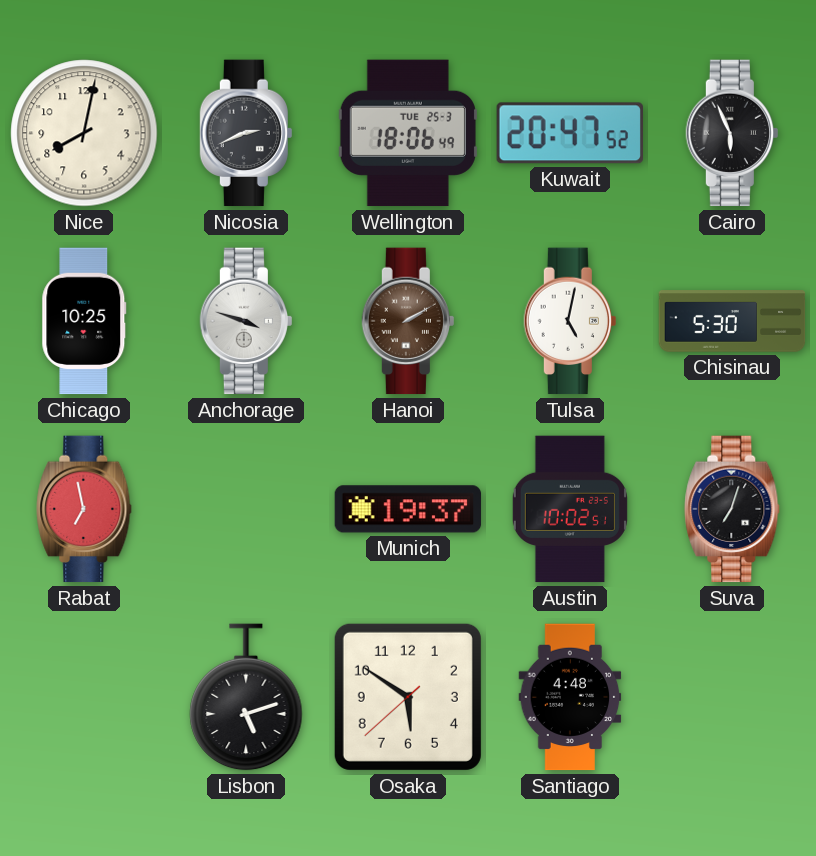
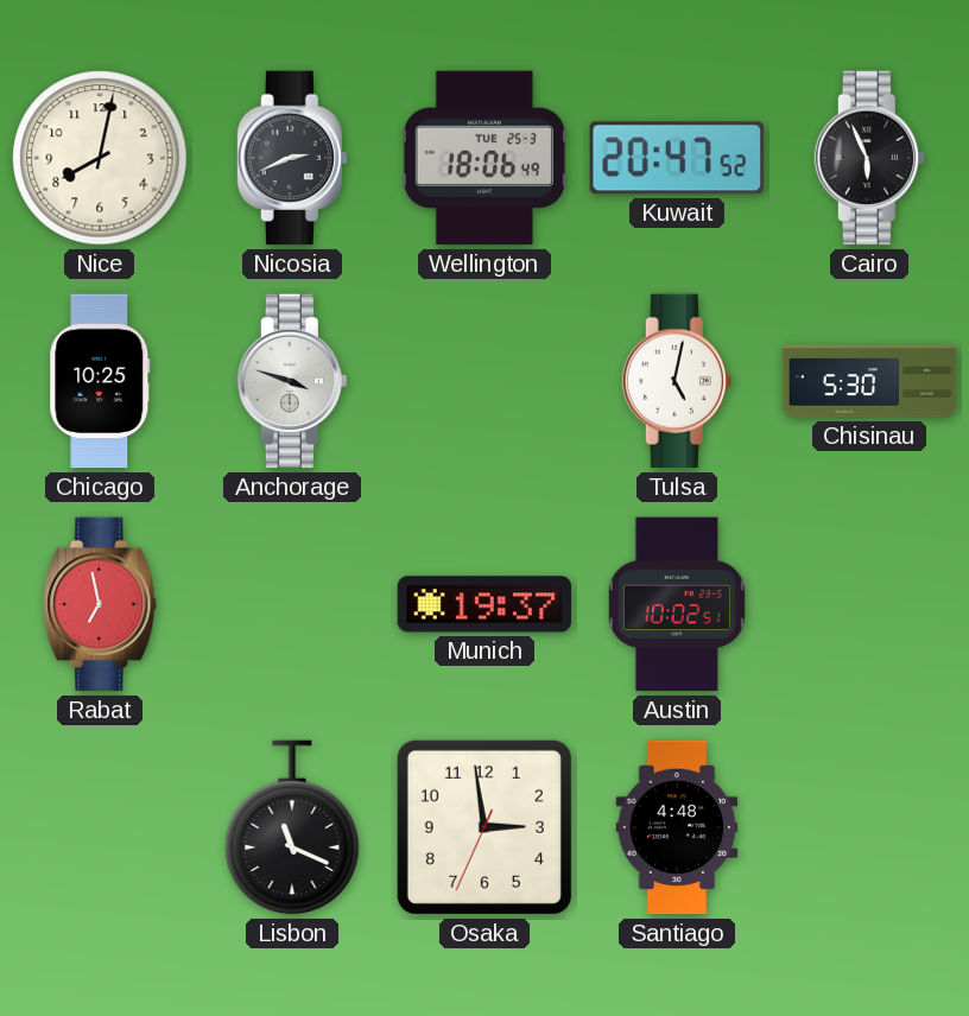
Hanoi: 2:10 -> none
Suva: 7:03 -> none
Lisbon: 5:12 -> 11:19
Osaka: 5:50 -> 2:58
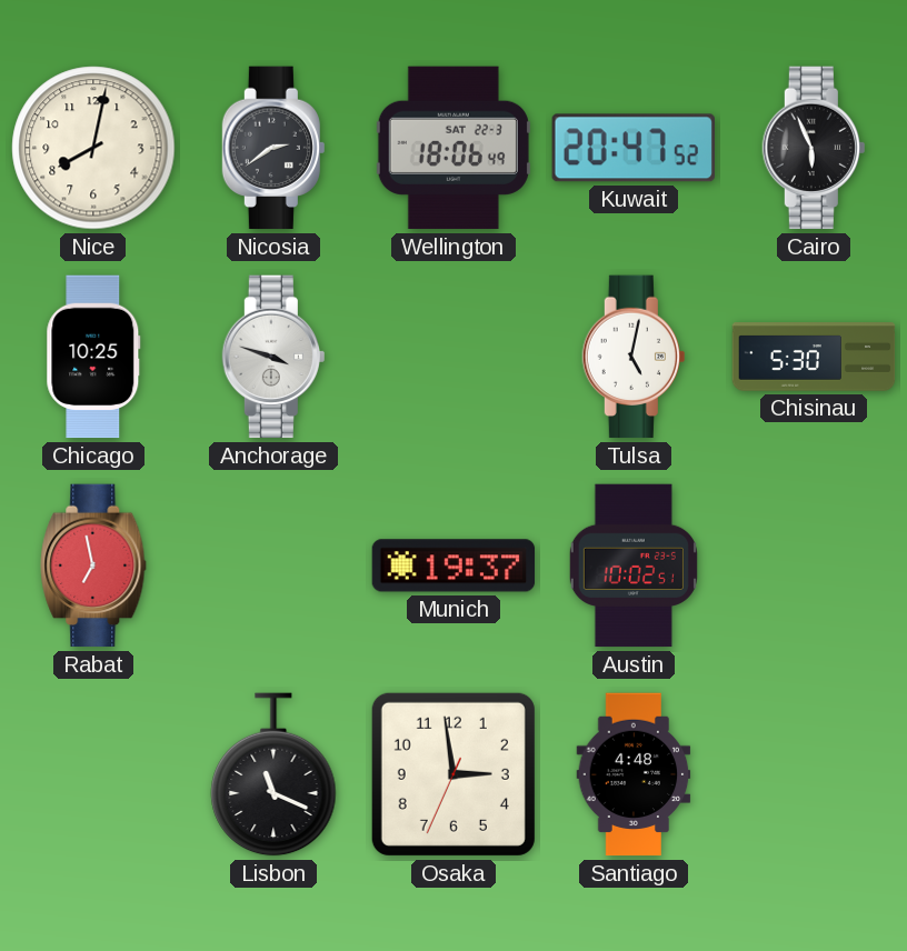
Nicosia: 2:41 -> 2:39
Wellington date: TUE 25-3 -> SAT 22-3
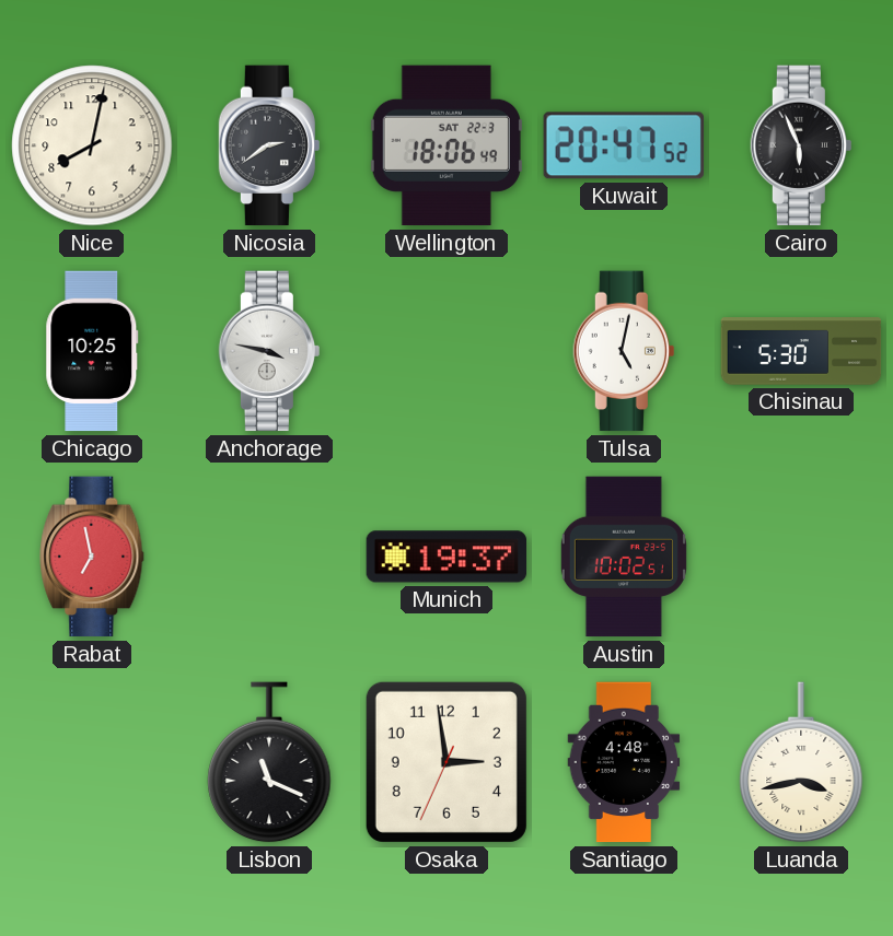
Anchorage: 3:48 -> 3:47
Luanda: none -> 3:43
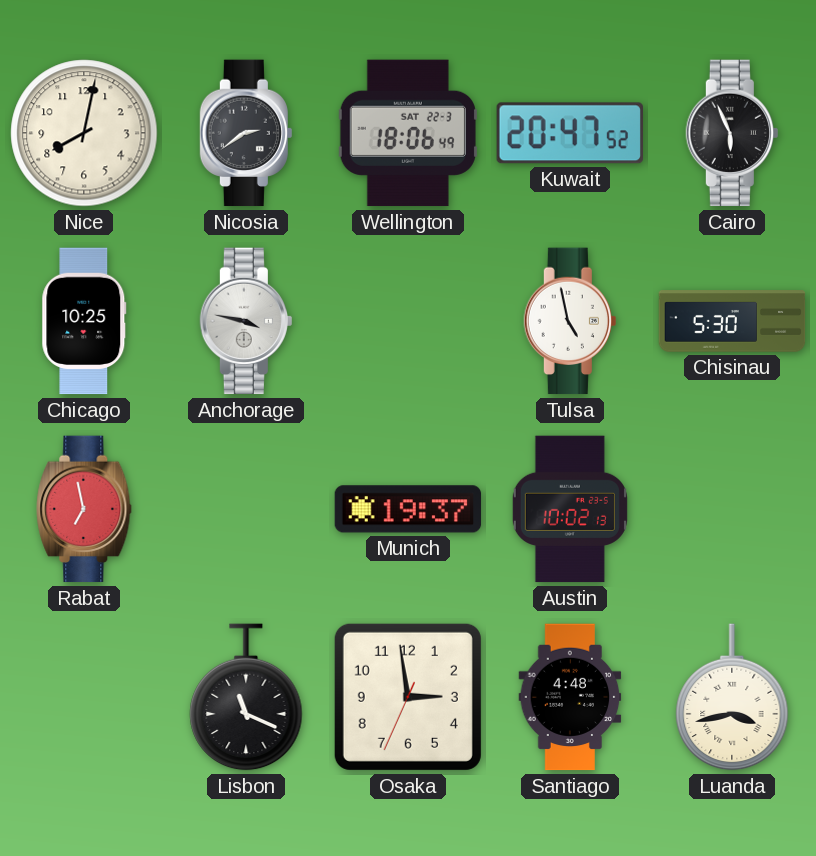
Tulsa: 5:02 -> 4:58
Austin: 10:02:51 -> 10:02:13
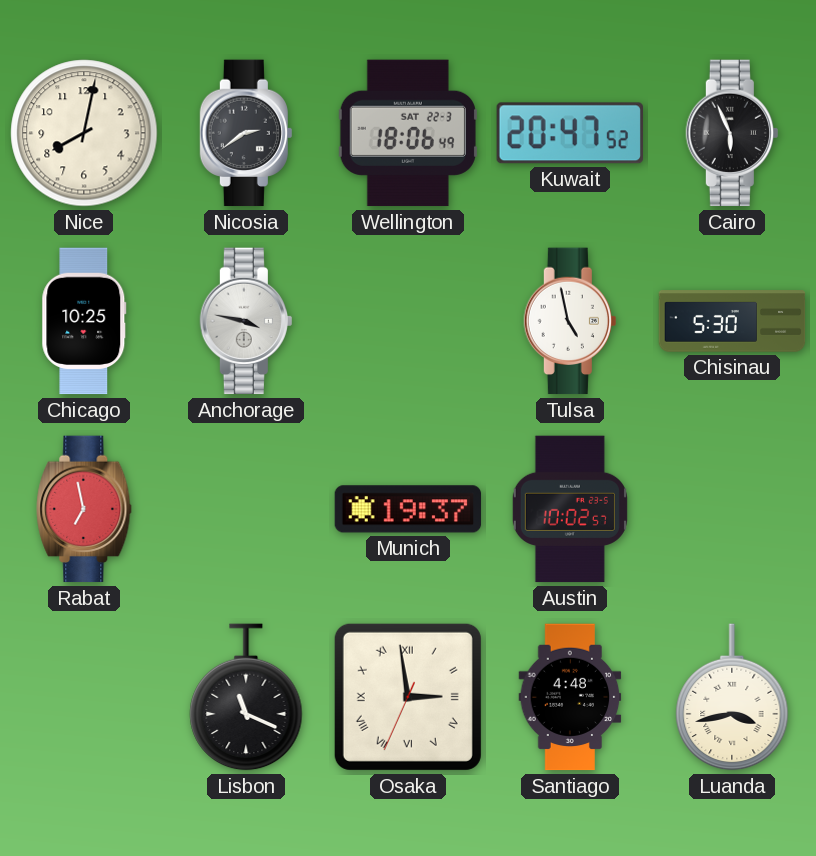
Austin: 10:02:13 -> 10:02:57
Osaka numerals: Arabic -> Roman
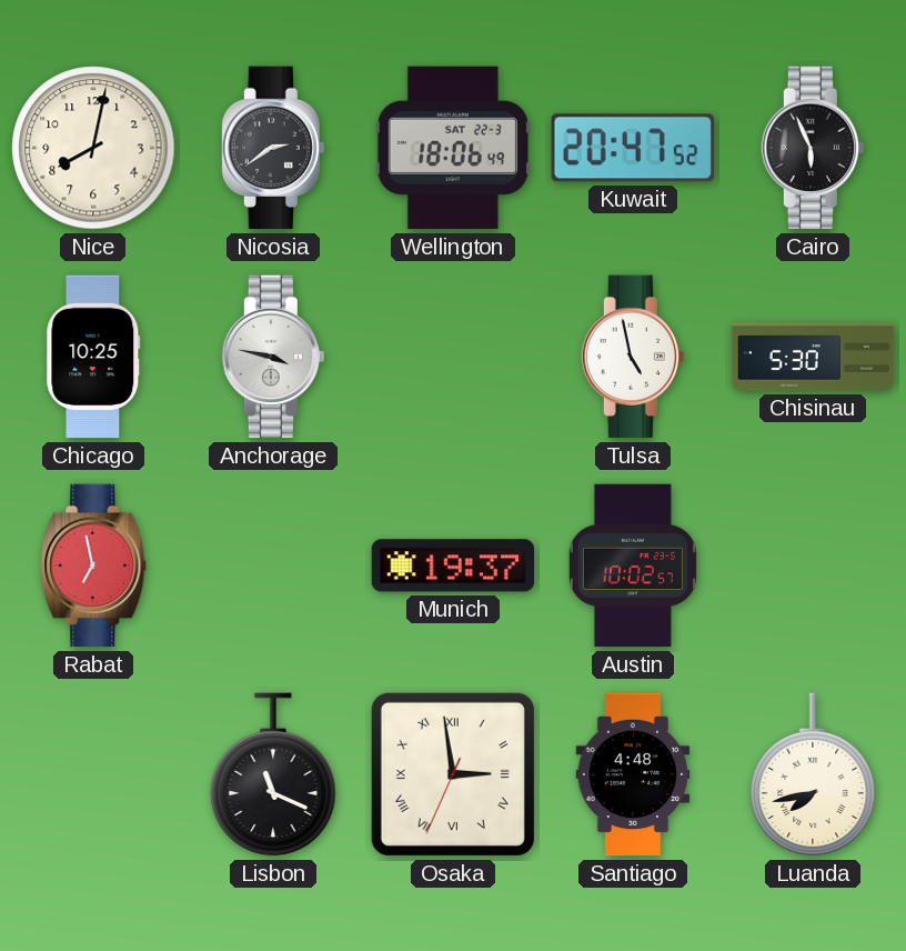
Luanda: 3:43 -> 7:43
